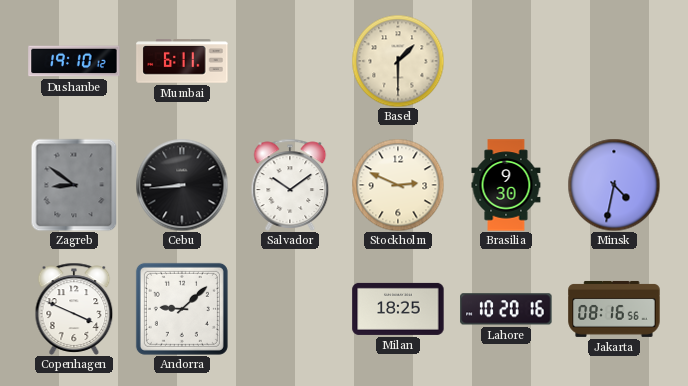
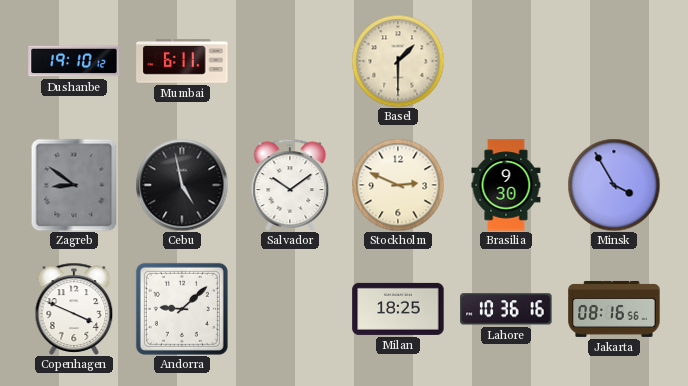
Cebu: 8:44 -> 4:58
Minsk: 4:32 -> 3:55
Lahore: 10:20 -> 10:36
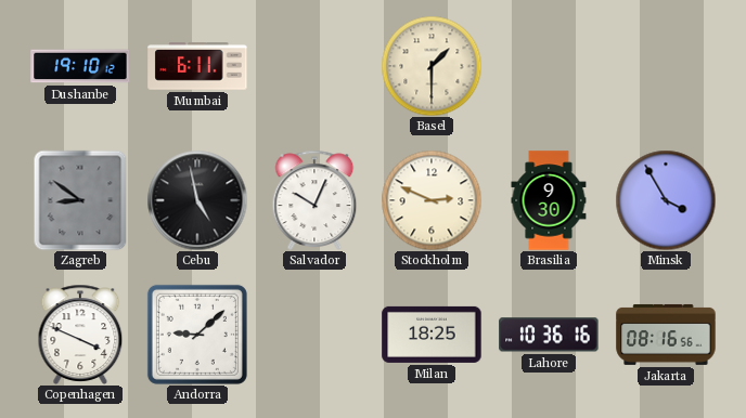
Salvador: 10:09 -> 10:04
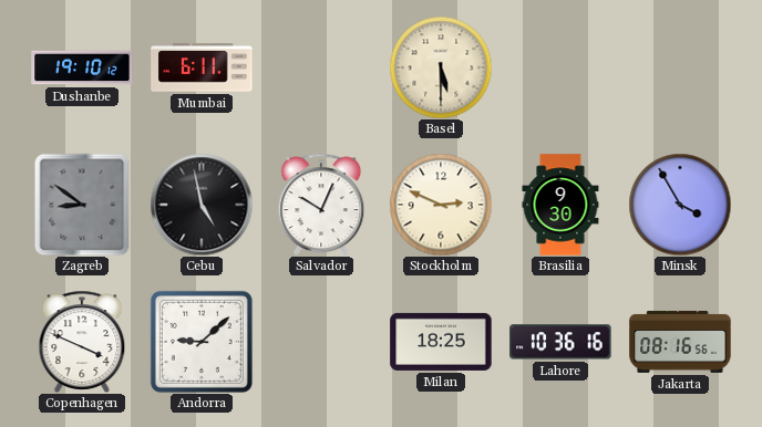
Basel: 1:30 -> 5:30
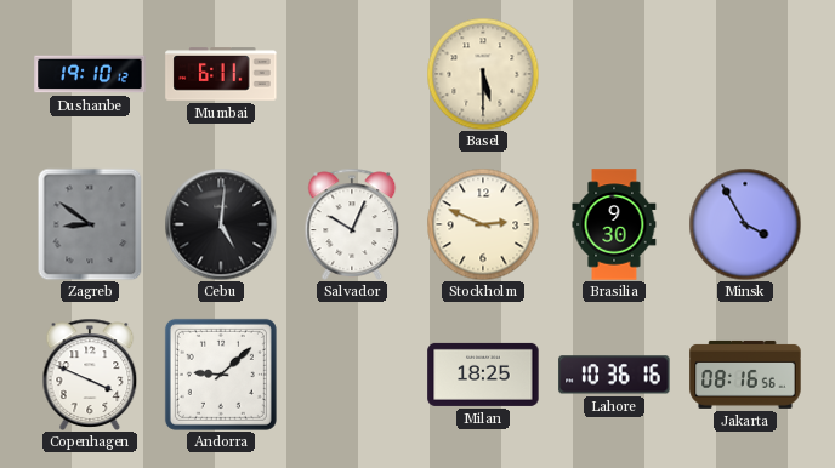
Cebu: 4:58 -> 5:01
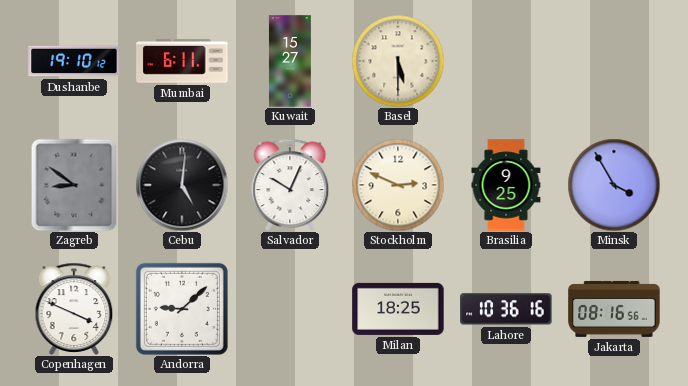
Kuwait: none -> 15:27
Brasilia: 9:30 -> 9:25
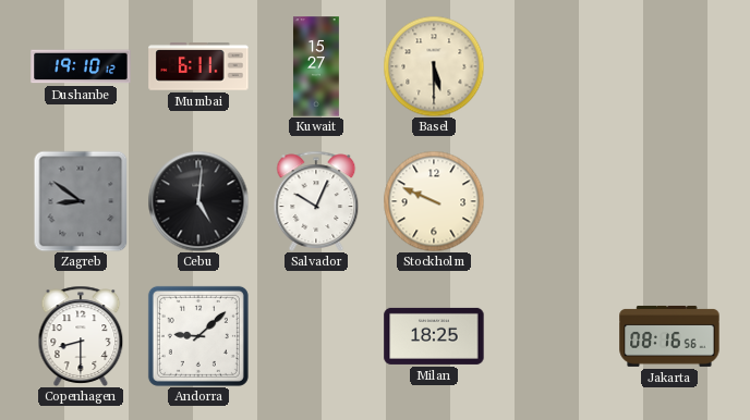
Stockholm: 2:49 -> 9:49
Brasilia: 9:25 -> none
Minsk: 3:55 -> none
Copenhagen: 3:49 -> 8:30
Lahore: 10:36 -> none
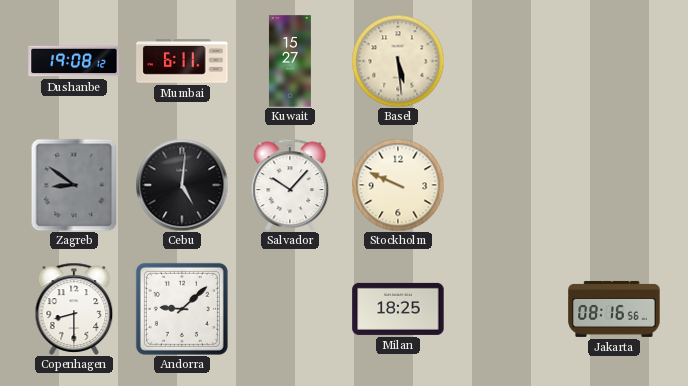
Dushanbe: 19:10 -> 19:08
Basel: 5:30 -> 5:29
Salvador: 10:04 -> 10:07
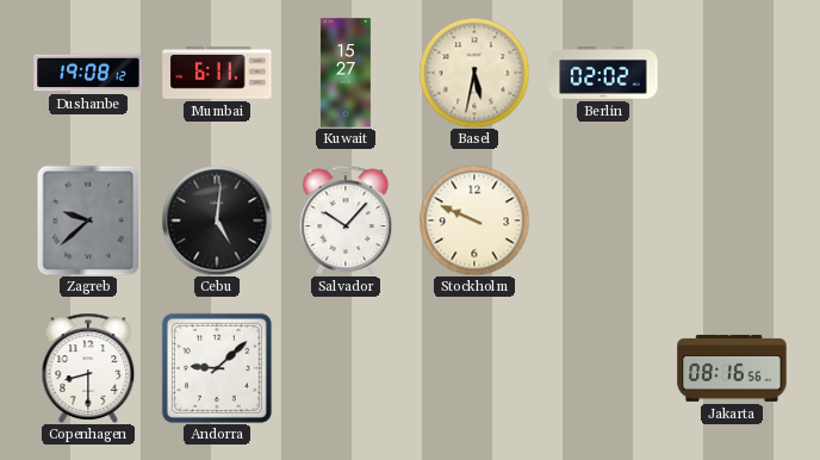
Basel: 5:29 -> 5:32
Berlin: none -> 02:02
Zagreb: 8:51 -> 9:38
Milan: 18:25 -> none
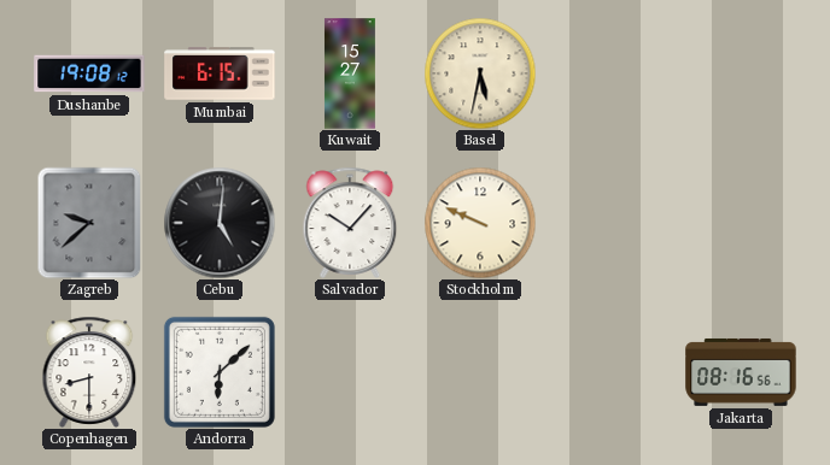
Mumbai: 6:11 -> 6:15
Berlin: 02:02 -> none
Andorra: 9:08 -> 6:08
